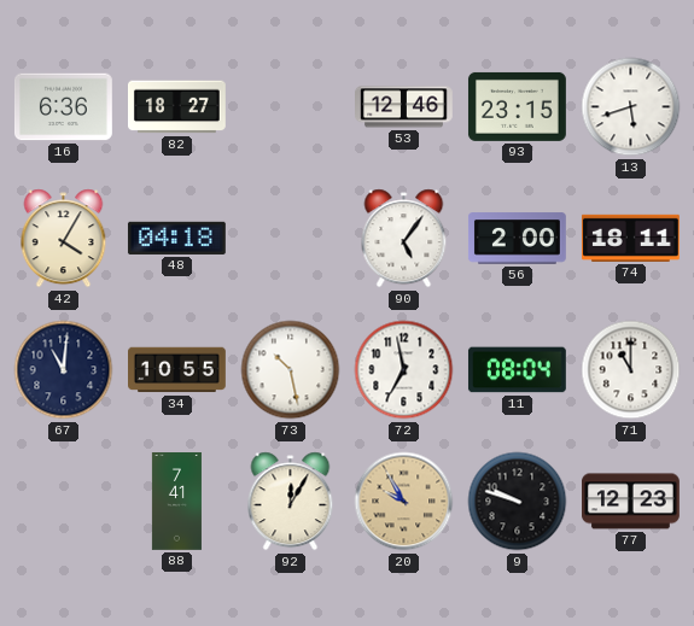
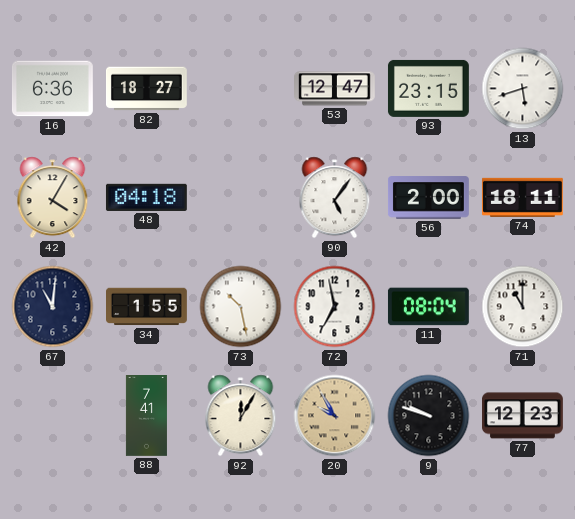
53: 12:46 -> 12:47
34: 10:55 -> 1:55
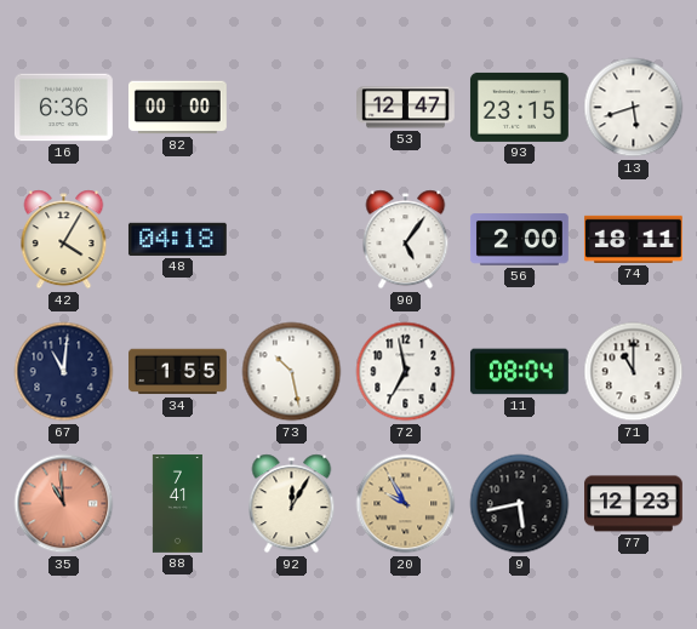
82: 18:27 -> 00:00
35: none -> 10:59
9: 9:48 -> 5:43
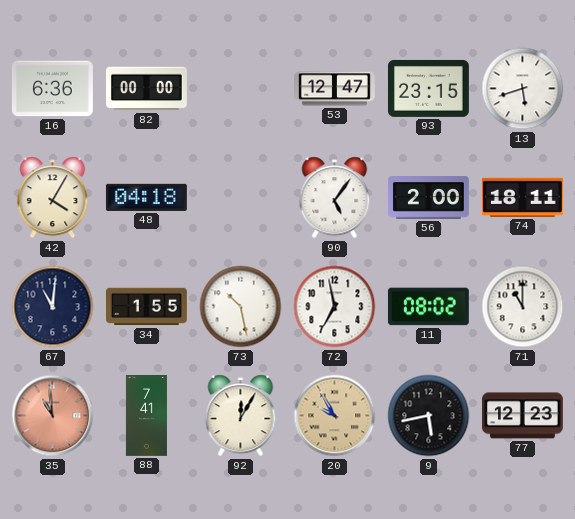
11: 08:04 -> 08:02
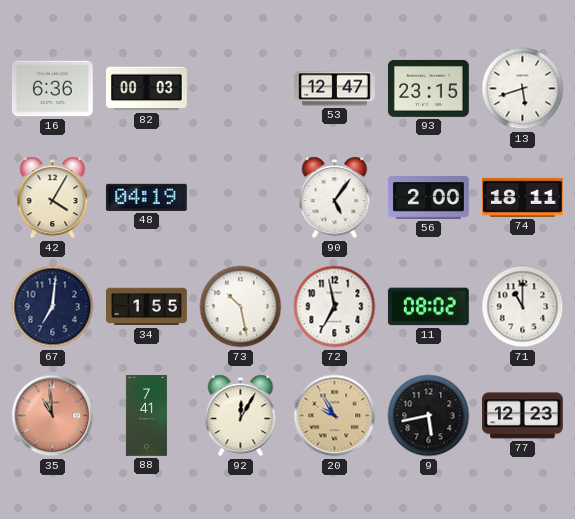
82: 00:00 -> 00:03
48: 04:18 -> 04:19
67: 11:01 -> 7:01
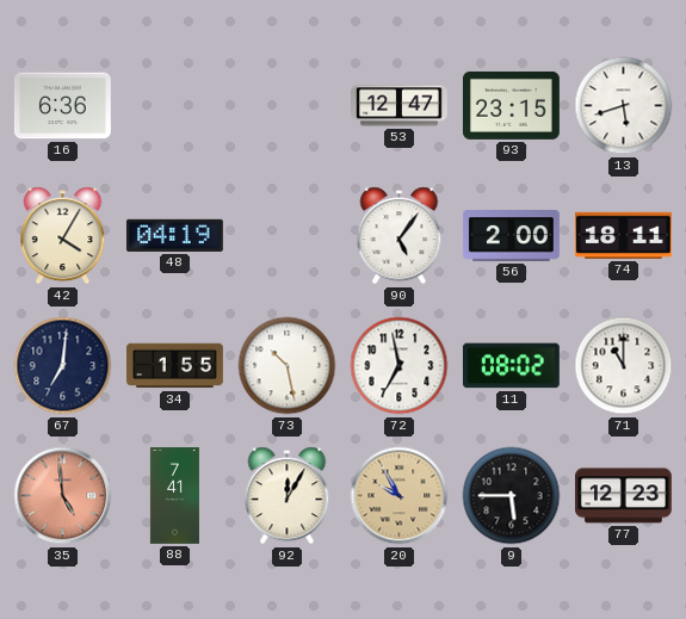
82: 00:03 -> none
35: 10:59 -> 4:59
9: 5:43 -> 5:45
